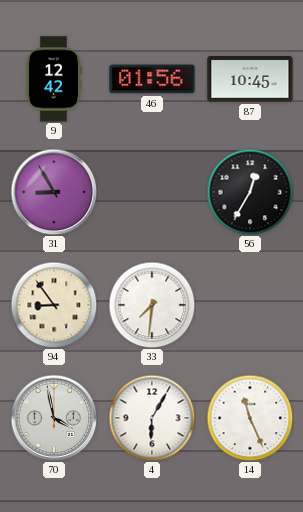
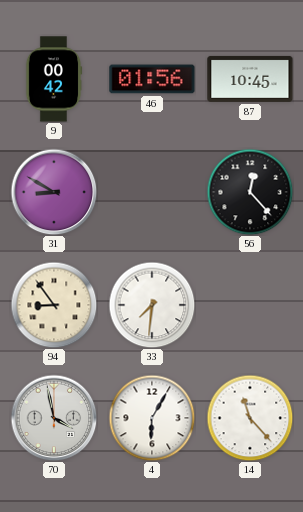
9: 12:42 -> 00:42
31: 8:55 -> 8:50
56: 12:35 -> 12:23
14: 11:26 -> 11:23
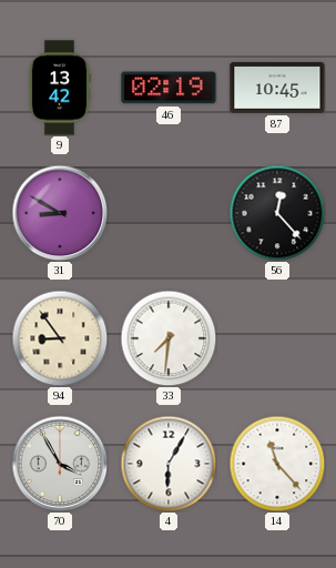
9: 00:42 -> 13:42
46: 01:56 -> 02:19
70: 3:58 -> 3:55
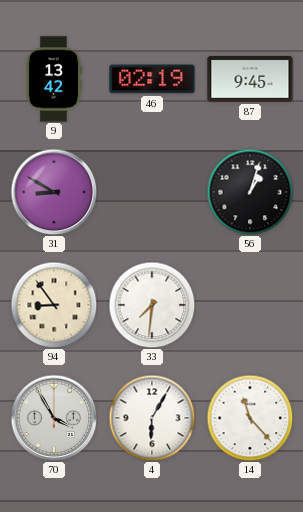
87: 10:45 -> 9:45
56: 12:23 -> 1:03
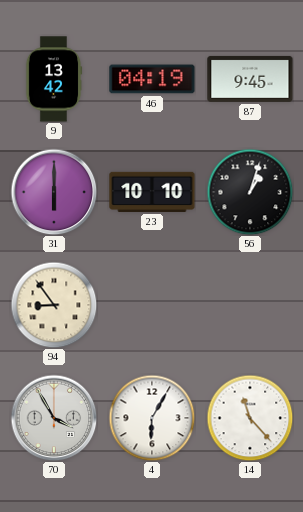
46: 02:19 -> 04:19
31: 8:50 -> 6:00
23: none -> 10:10
33: 7:31 -> none
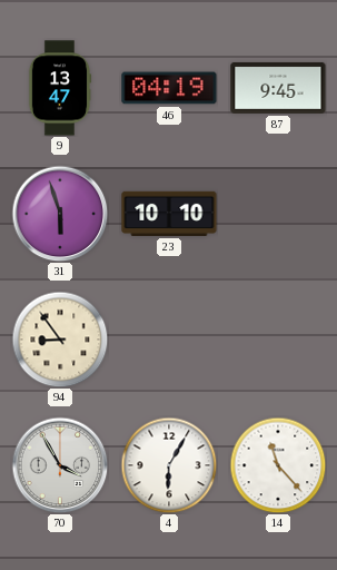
9: 13:42 -> 13:47
31: 6:00 -> 5:57
56: 1:03 -> none
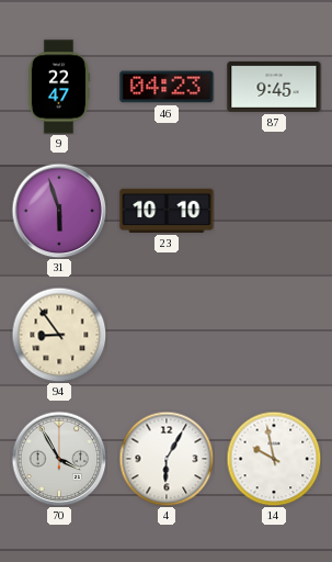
9: 13:47 -> 22:47
46: 04:19 -> 04:23
14: 11:23 -> 9:58
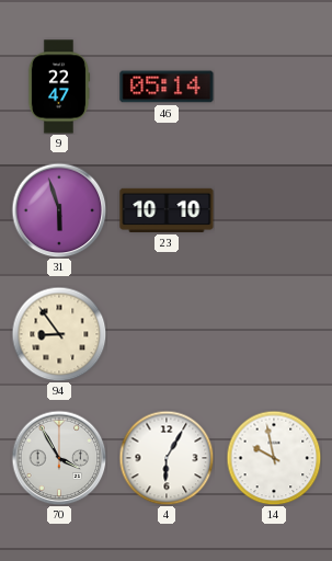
46: 04:23 -> 05:14
87: 9:45 -> none
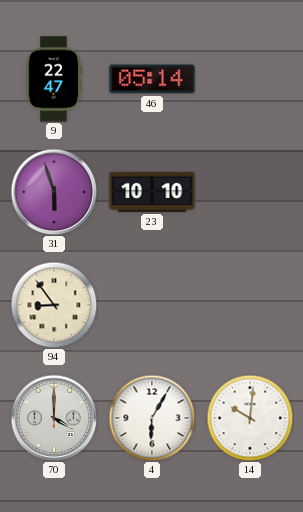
70: 3:55 -> 4:00
14: 9:58 -> 10:01
